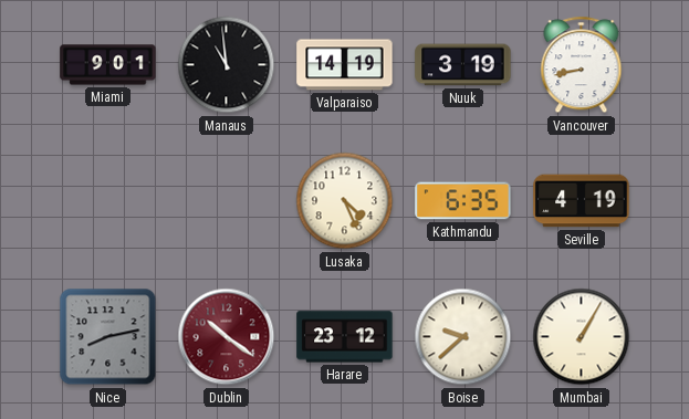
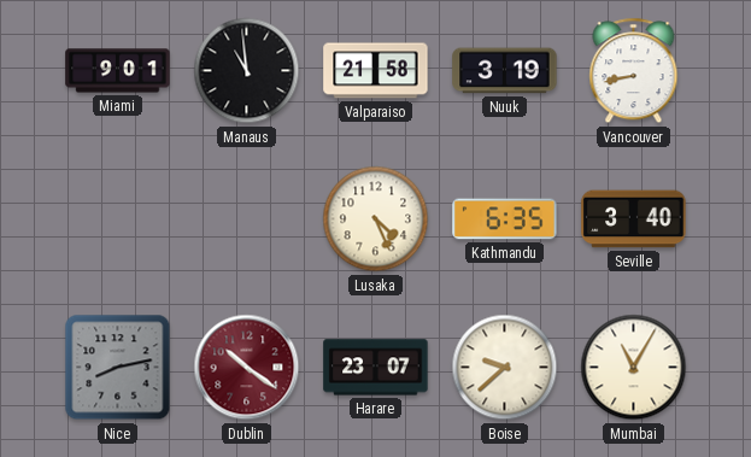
Valparaiso: 14:19 -> 21:58
Seville: 4:19 -> 3:40
Harare: 23:12 -> 23:07
Mumbai: 1:05 -> 11:05
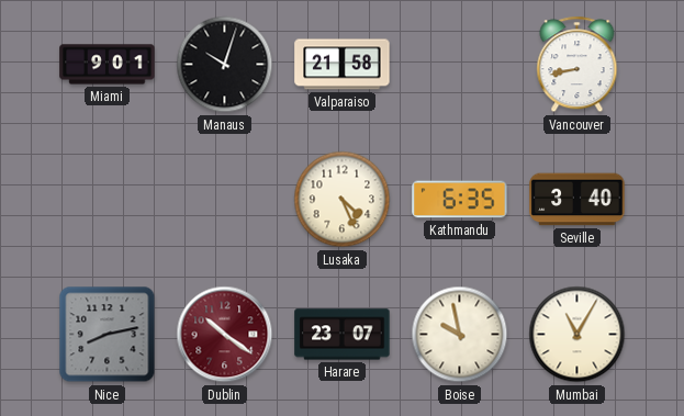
Manaus: 10:59 -> 10:03
Nuuk: 3:19 -> none
Boise: 9:38 -> 9:58
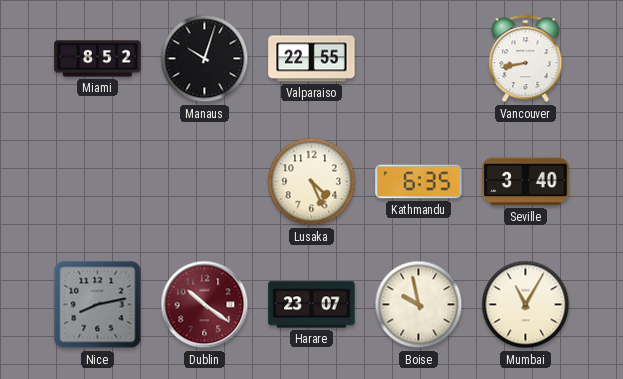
Miami: 9:01 -> 8:52
Valparaiso: 21:58 -> 22:55
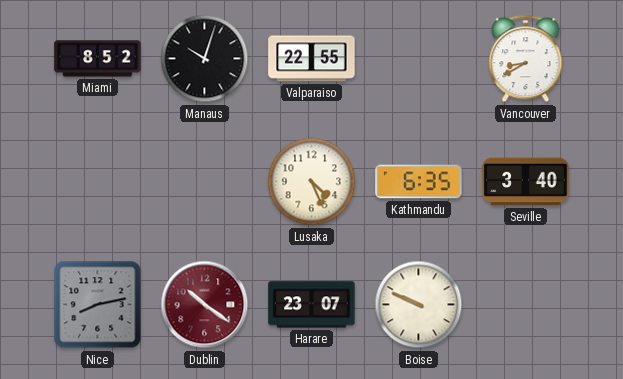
Vancouver: 8:43 -> 8:40
Boise: 9:58 -> 9:49
Mumbai: 11:05 -> none
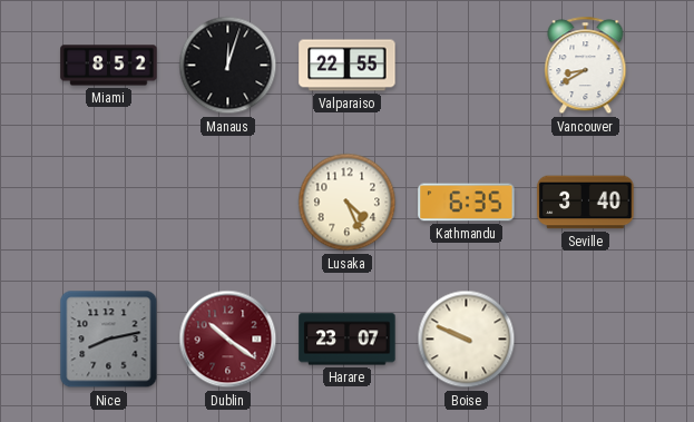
Manaus: 10:03 -> 12:03
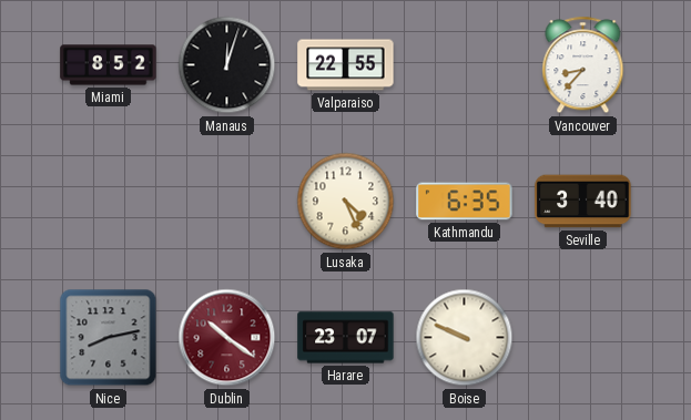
Vancouver: 8:40 -> 8:37
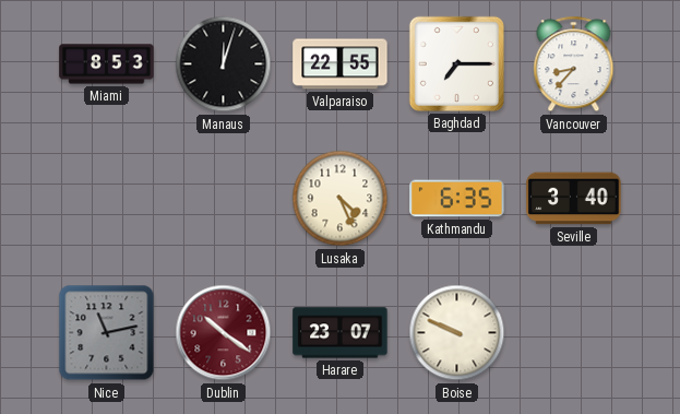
Miami: 8:52 -> 8:53
Baghdad: none -> 7:15
Nice: 8:13 -> 11:13
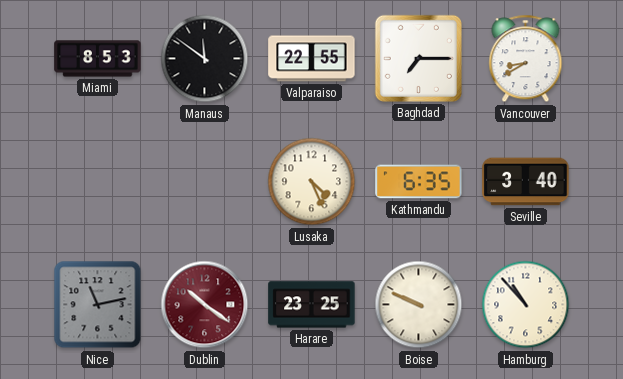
Manaus: 12:03 -> 11:51
Vancouver: 8:37 -> 8:40
Harare: 23:07 -> 23:25
Hamburg: none -> 10:53
